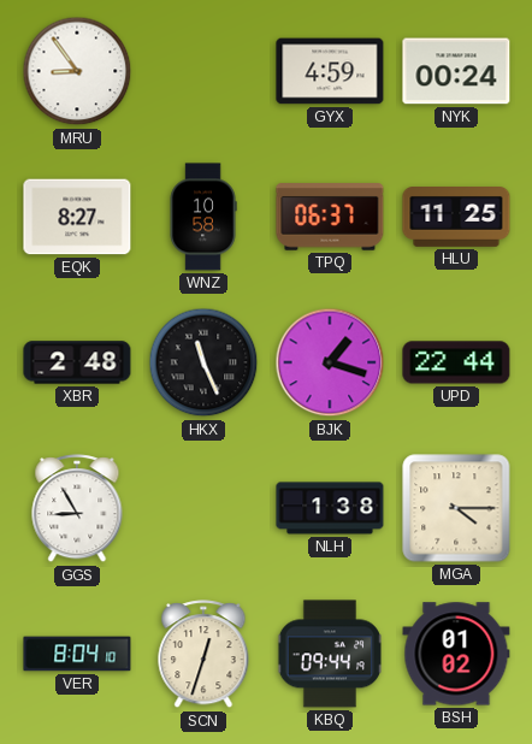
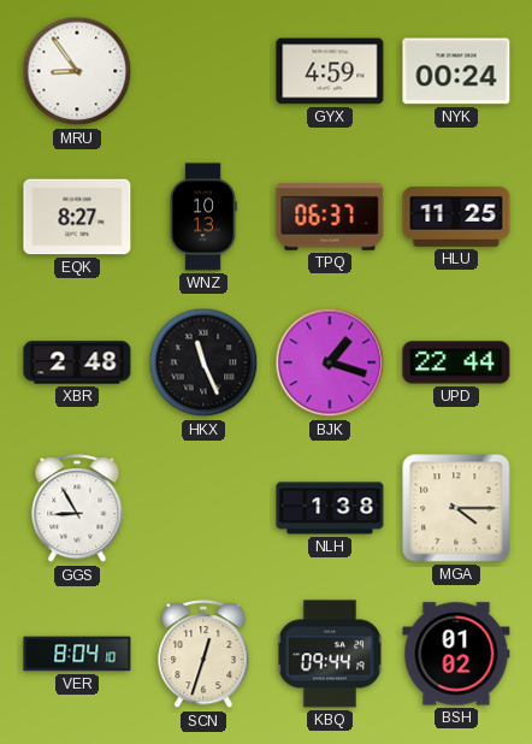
WNZ: 10:58 -> 10:13
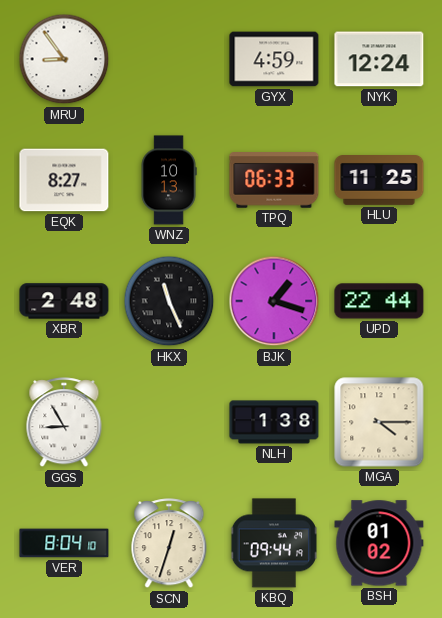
NYK: 00:24 -> 12:24
TPQ: 06:37 -> 06:33
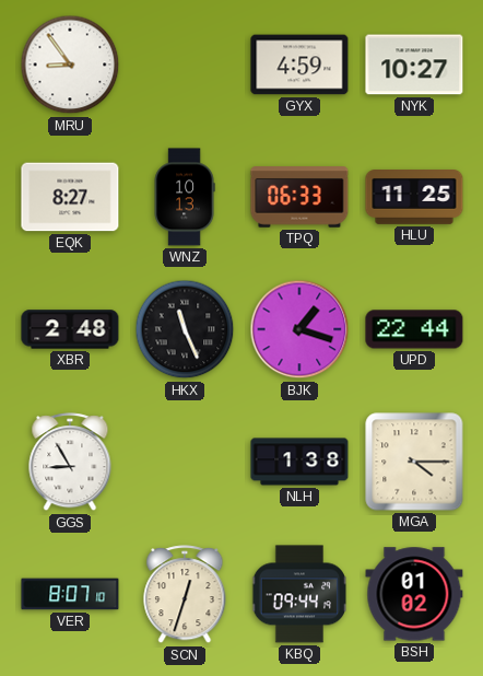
NYK: 12:24 -> 10:27
VER: 8:04 -> 8:07
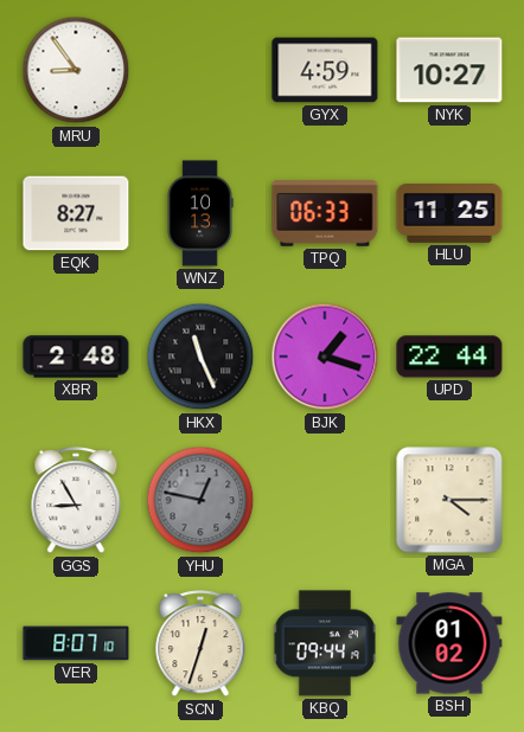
YHU: none -> 12:47
NLH: 1:38 -> none
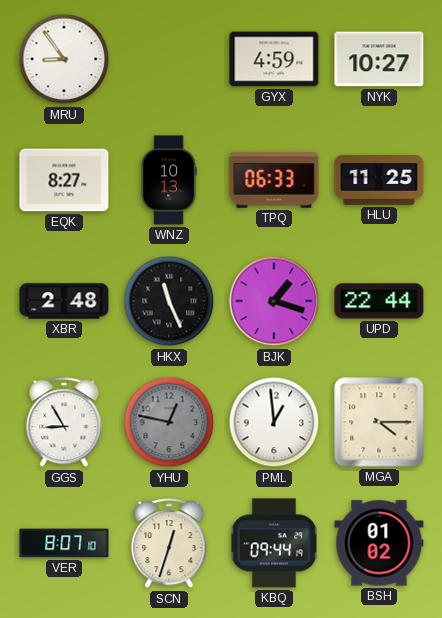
PML: none -> 12:59
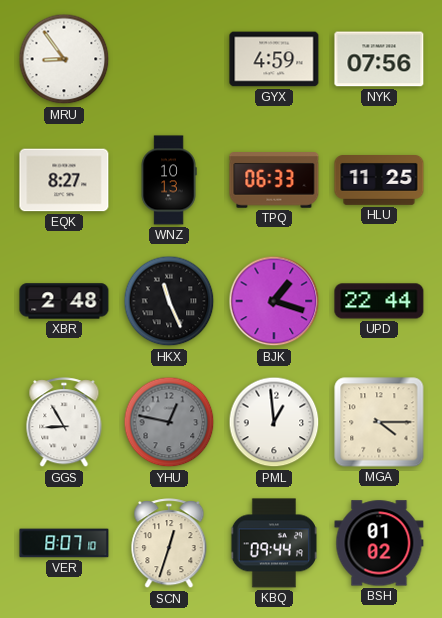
NYK: 10:27 -> 07:56
